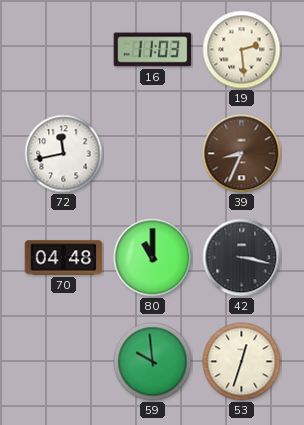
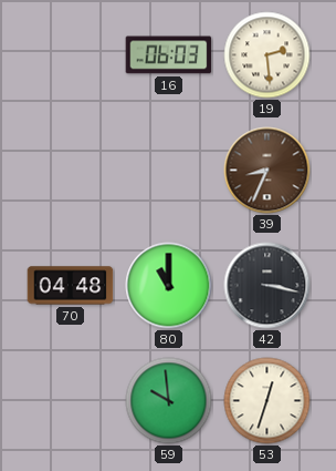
16: 11:03 -> 06:03
72: 11:43 -> none
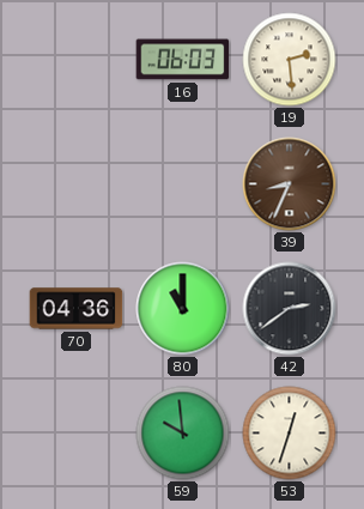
70: 04:48 -> 04:36
42: 3:17 -> 2:39
